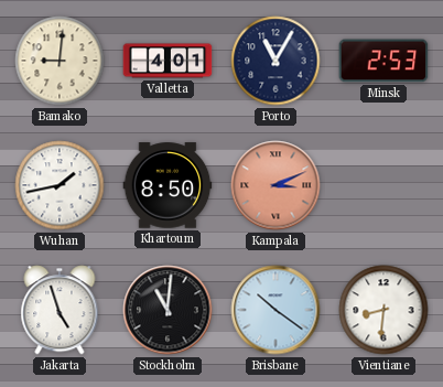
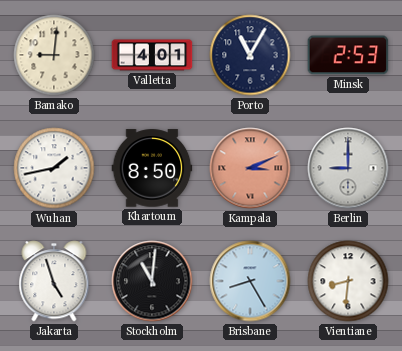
Berlin: none -> 9:00
Brisbane: 10:21 -> 8:25
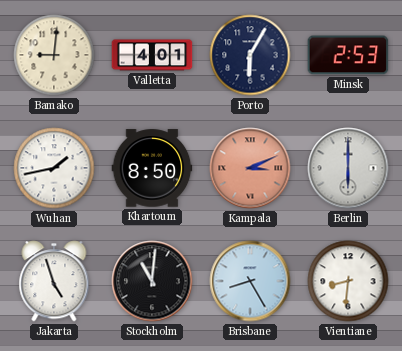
Porto: 11:05 -> 6:05
Berlin: 9:00 -> 6:00
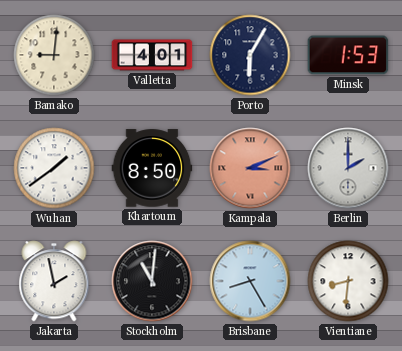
Minsk: 2:53 -> 1:53
Wuhan: 1:43 -> 1:39
Berlin: 6:00 -> 2:00
Jakarta: 4:57 -> 1:58
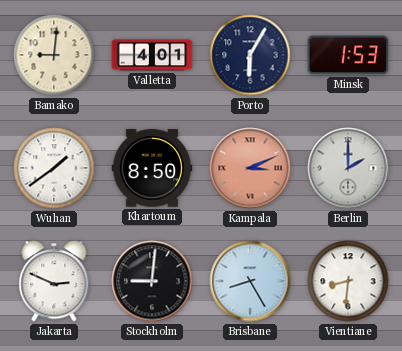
Jakarta: 1:58 -> 2:49
Stockholm: 11:01 -> 9:01
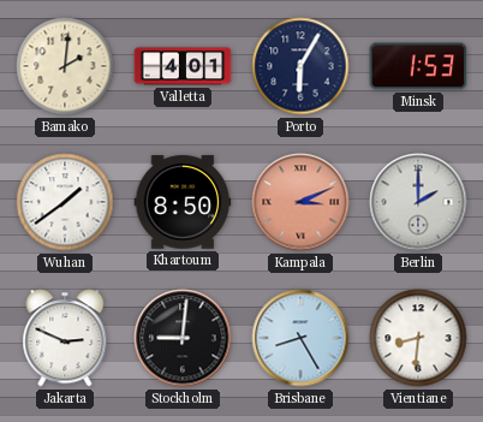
Bamako: 9:01 -> 2:01
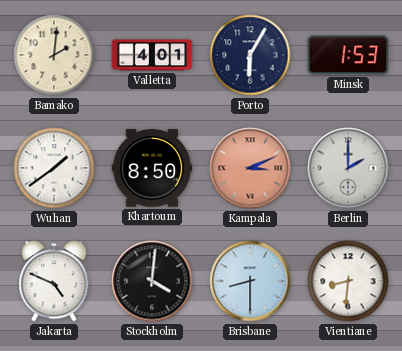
Jakarta: 2:49 -> 4:49
Stockholm: 9:01 -> 4:01
Brisbane: 8:25 -> 8:30
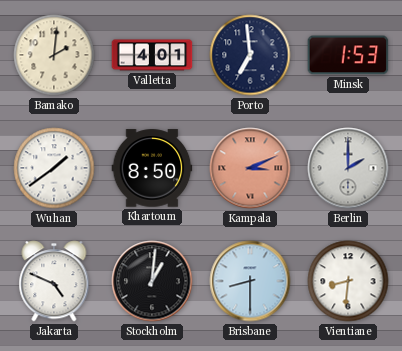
Porto: 6:05 -> 6:59
Stockholm: 4:01 -> 1:01
